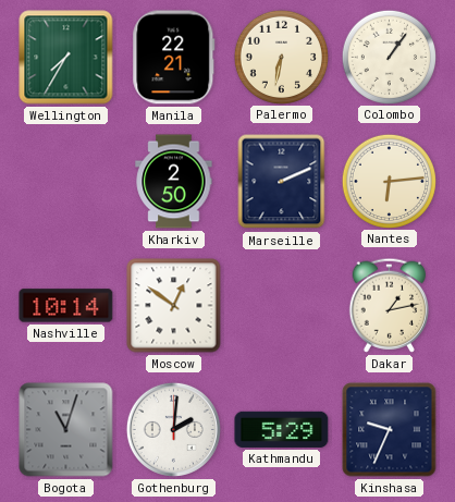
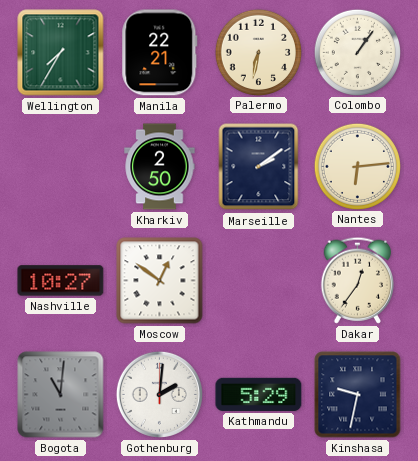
Marseille: 2:11 -> 2:09
Nashville: 10:14 -> 10:27
Dakar: 1:13 -> 12:36
Bogota: 11:03 -> 11:01
Kinshasa: 9:34 -> 9:32
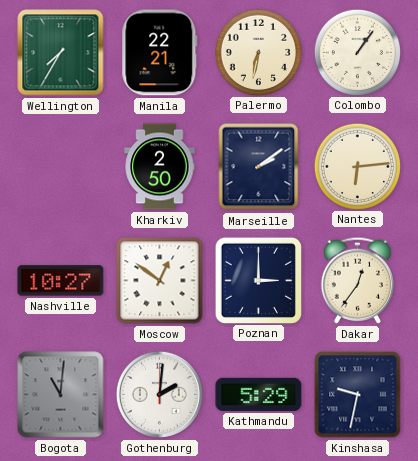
Poznan: none -> 3:00
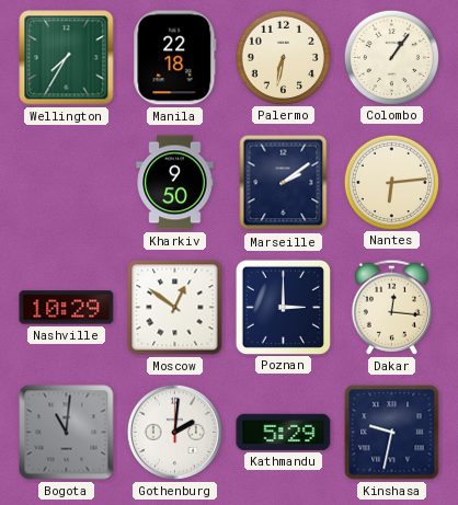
Manila: 22:21 -> 22:18
Kharkiv: 2:50 -> 9:50
Nashville: 10:27 -> 10:29
Dakar: 12:36 -> 12:16
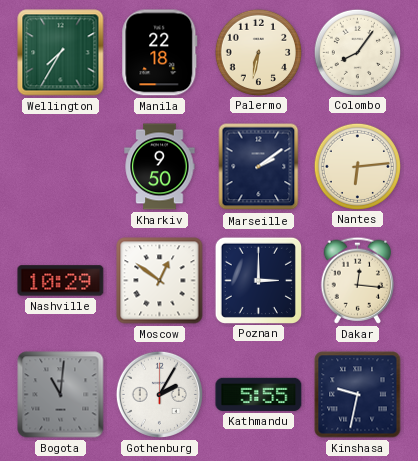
Colombo: 1:06 -> 8:06
Gothenburg: 2:01 -> 2:05
Kathmandu: 5:29 -> 5:55
